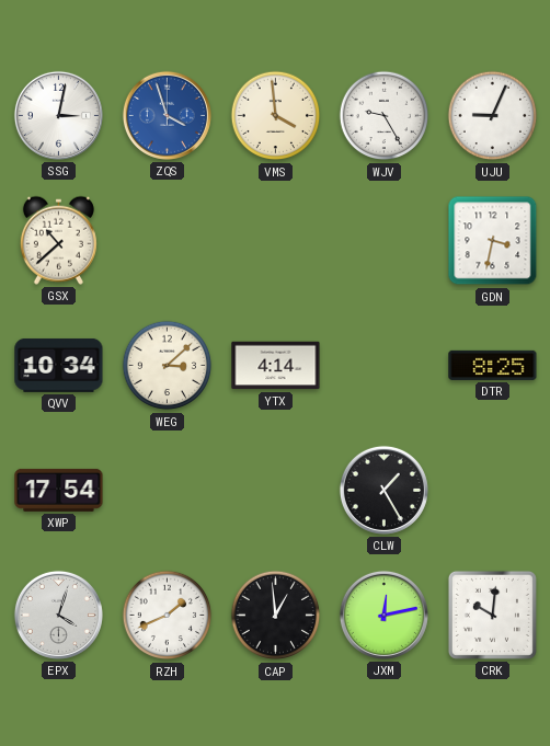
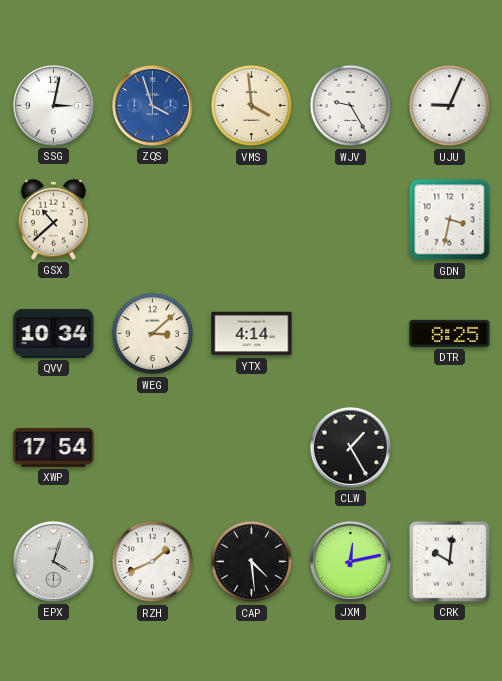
CAP: 12:59 -> 4:29
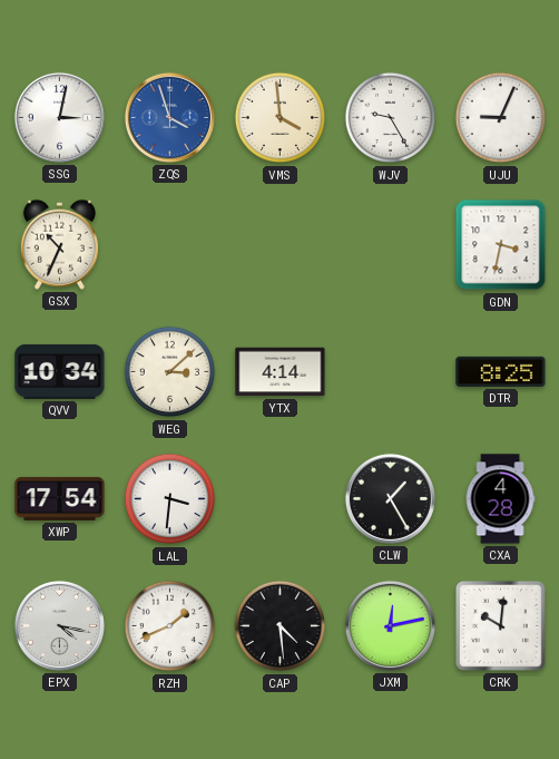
GSX: 10:38 -> 10:34
LAL: none -> 3:31
CXA: none -> 4:28
EPX: 4:03 -> 4:17
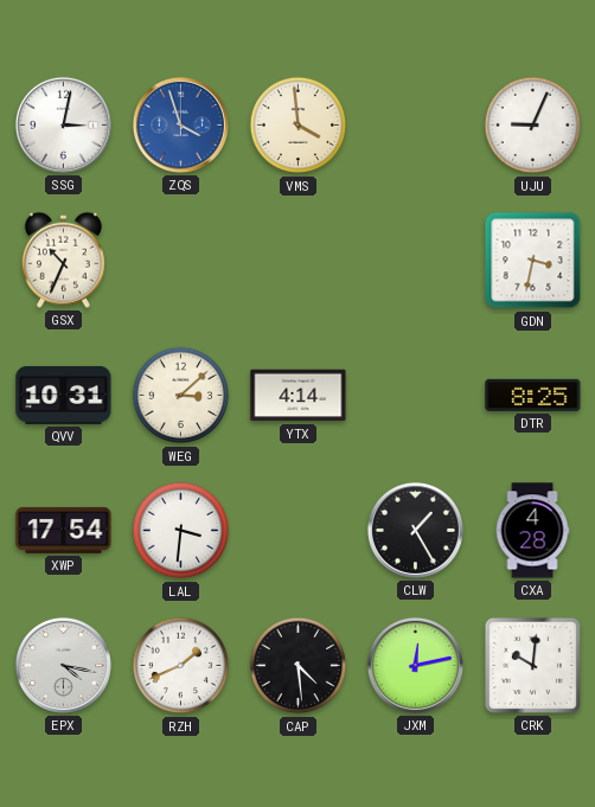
WJV: 9:25 -> none
QVV: 10:34 -> 10:31
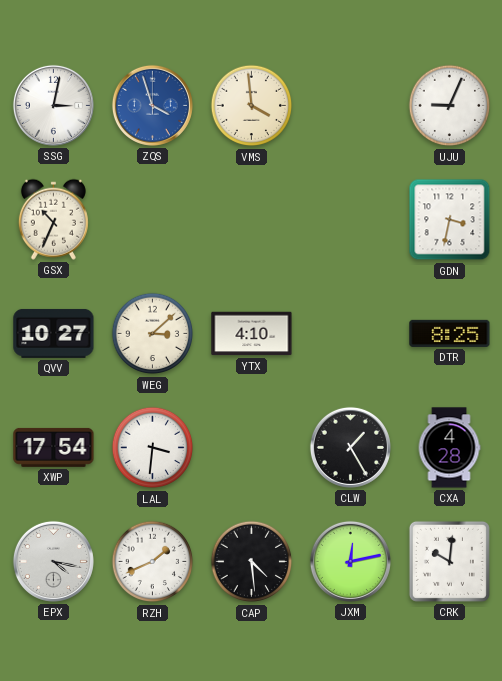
QVV: 10:31 -> 10:27
YTX: 4:14 -> 4:10
